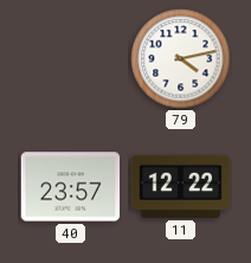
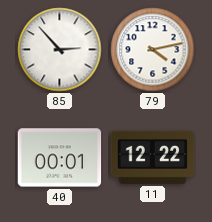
85: none -> 2:53
40: 23:57 -> 00:01
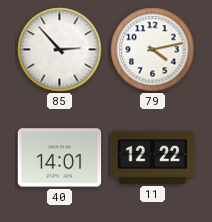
40: 00:01 -> 14:01
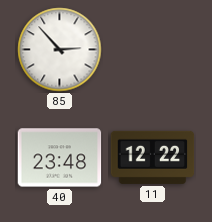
79: 4:13 -> none
40: 14:01 -> 23:48
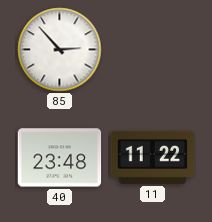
11: 12:22 -> 11:22
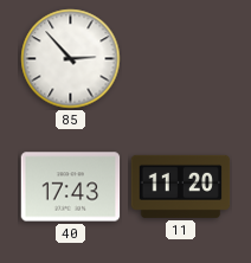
40: 23:48 -> 17:43
11: 11:22 -> 11:20
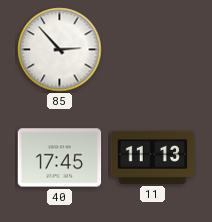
40: 17:43 -> 17:45
11: 11:20 -> 11:13
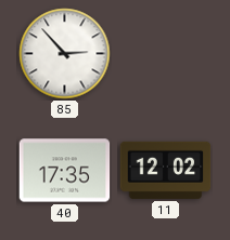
40: 17:45 -> 17:35
11: 11:13 -> 12:02
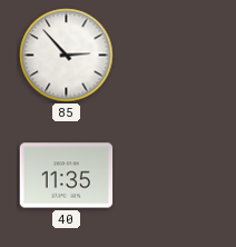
40: 17:35 -> 11:35
11: 12:02 -> none
